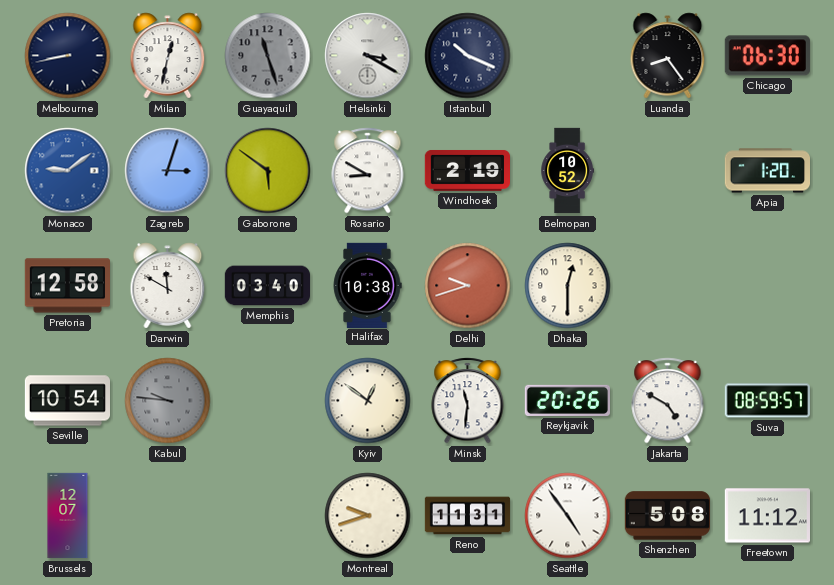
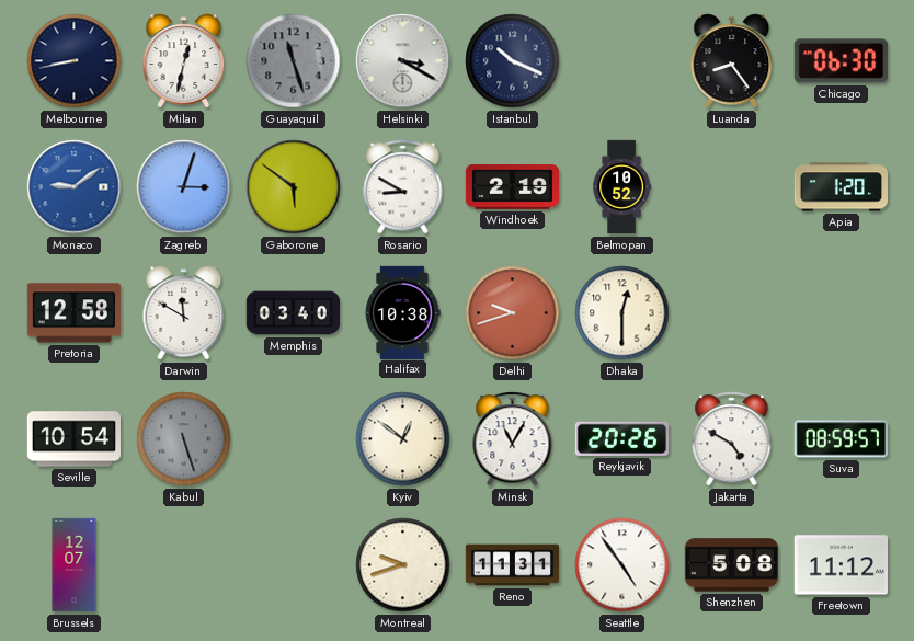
Kabul: 9:46 -> 5:27
Minsk: 11:31 -> 11:05
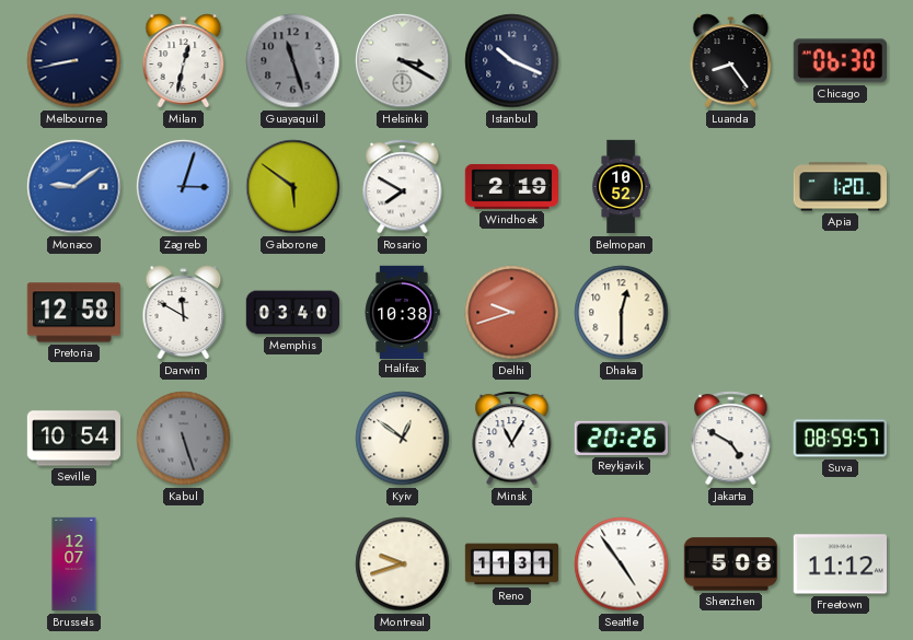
Rosario: 8:50 -> 7:50
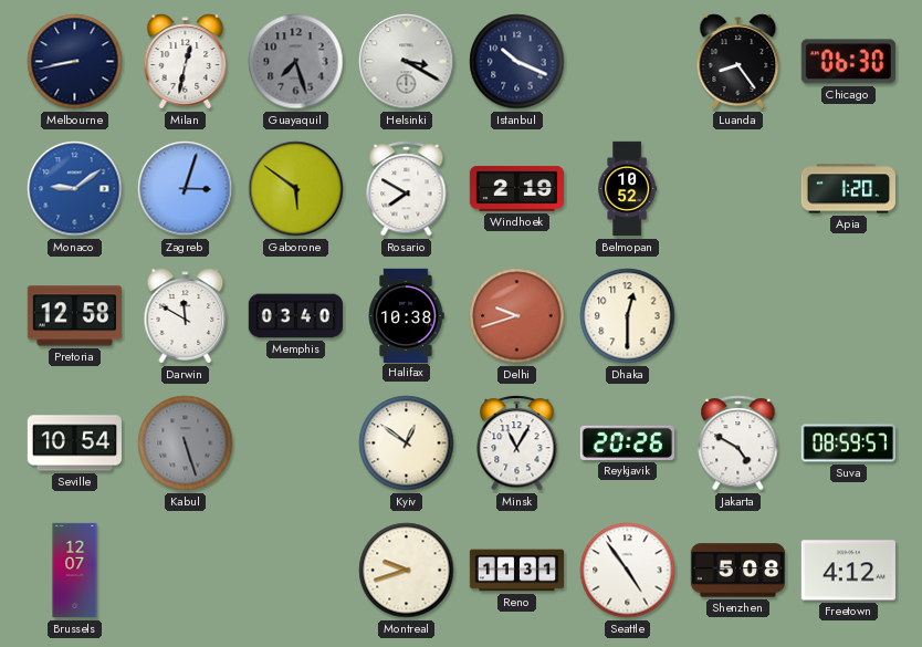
Guayaquil: 11:27 -> 7:27
Freetown: 11:12 -> 4:12
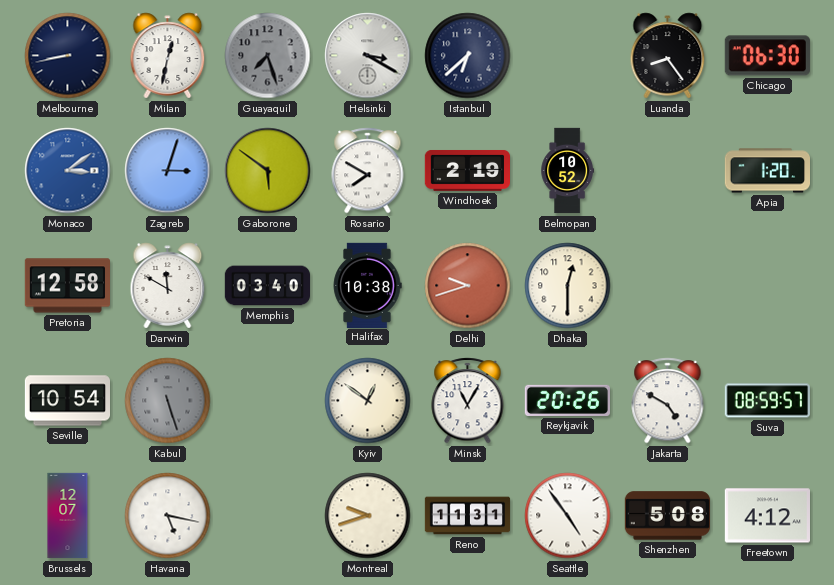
Istanbul: 10:19 -> 6:38
Monaco: 9:09 -> 3:09
Havana: none -> 5:17
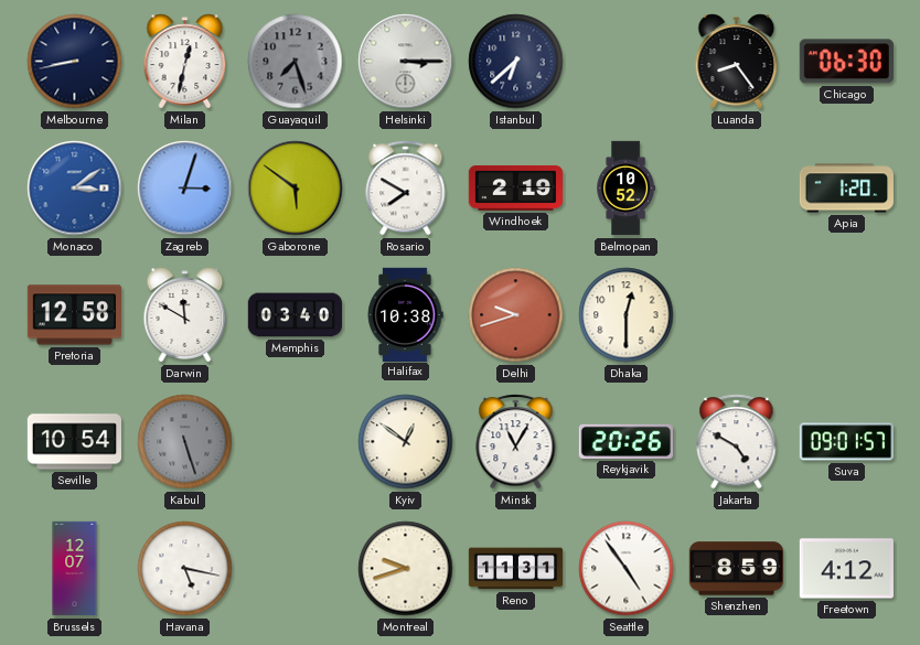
Helsinki: 3:20 -> 3:15
Suva: 08:59 -> 09:01
Shenzhen: 5:08 -> 8:59
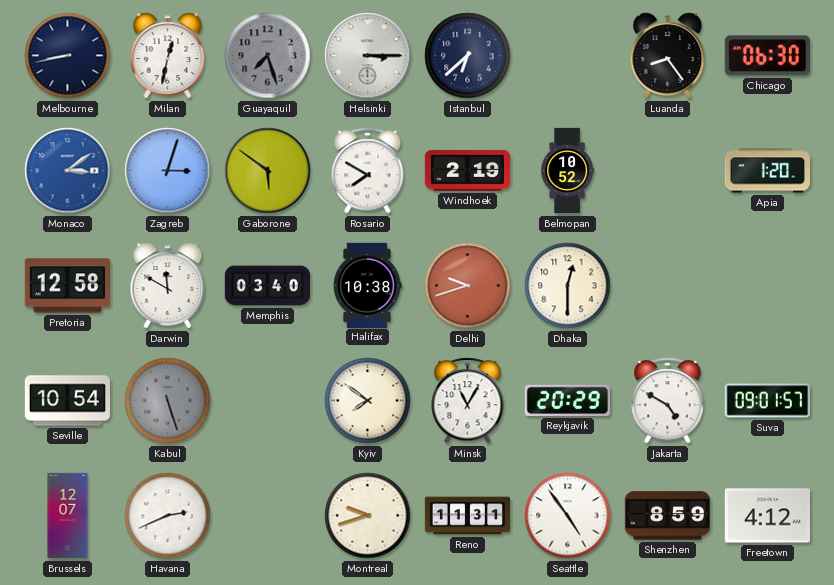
Kyiv: 12:51 -> 7:51
Reykjavik: 20:26 -> 20:29
Havana: 5:17 -> 2:41
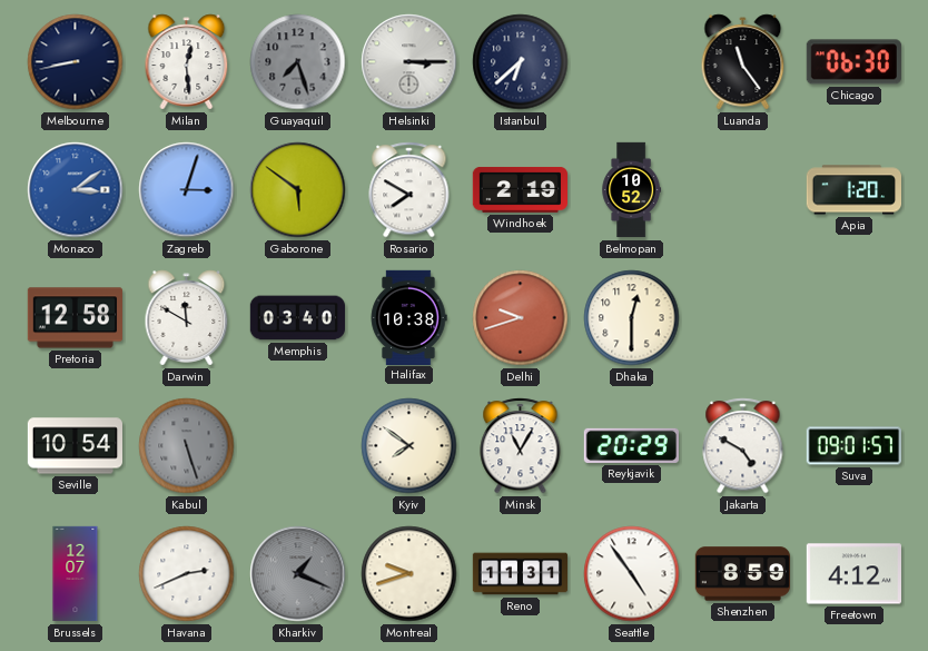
Milan: 12:32 -> 12:29
Luanda: 8:24 -> 11:24
Kharkiv: none -> 1:19
